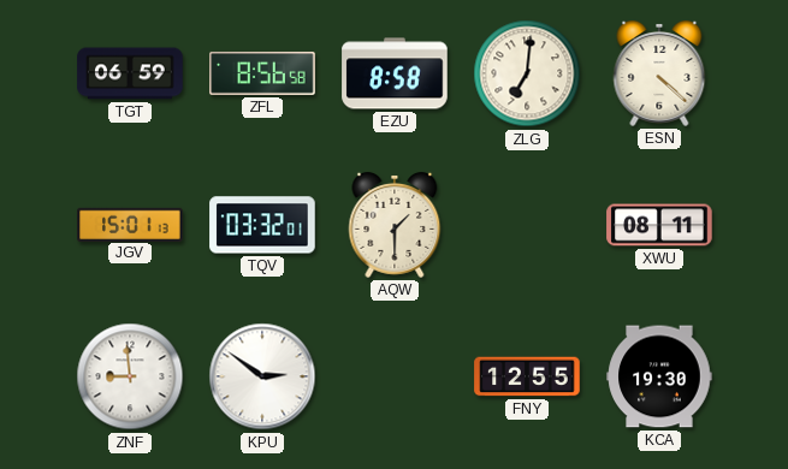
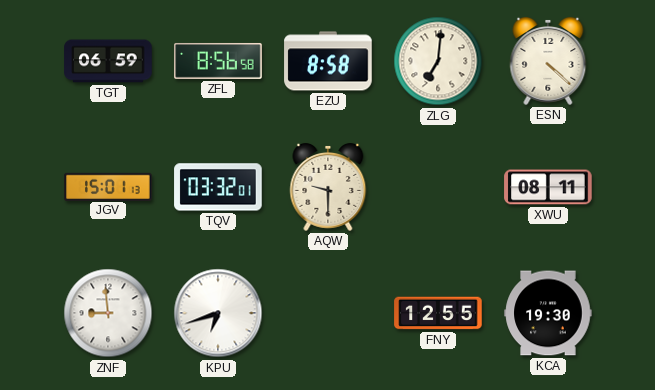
AQW: 1:30 -> 9:30
KPU: 2:51 -> 6:42
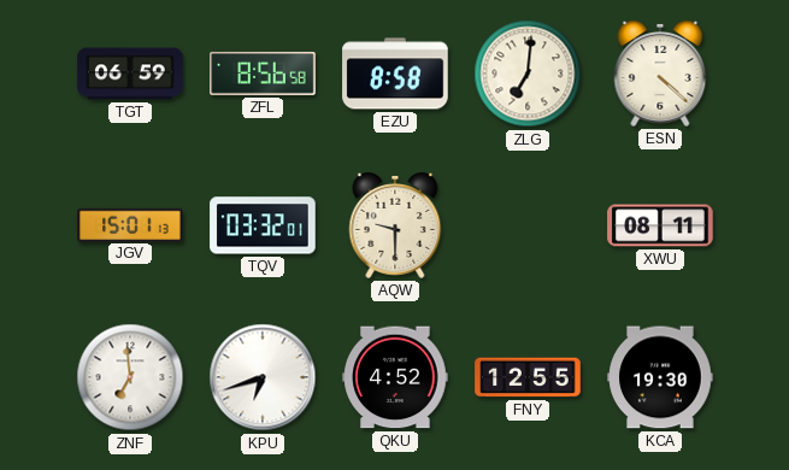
ZNF: 8:59 -> 6:59
QKU: none -> 4:52
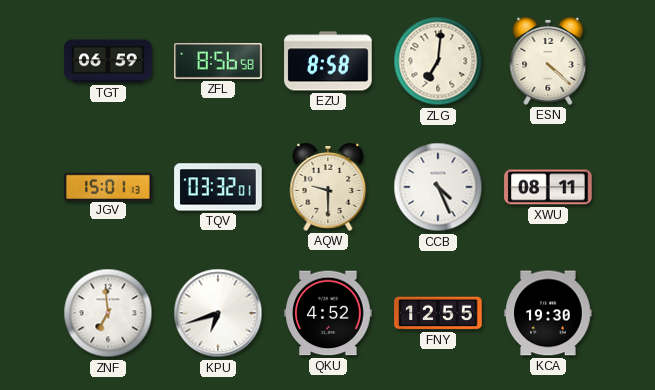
CCB: none -> 4:26
